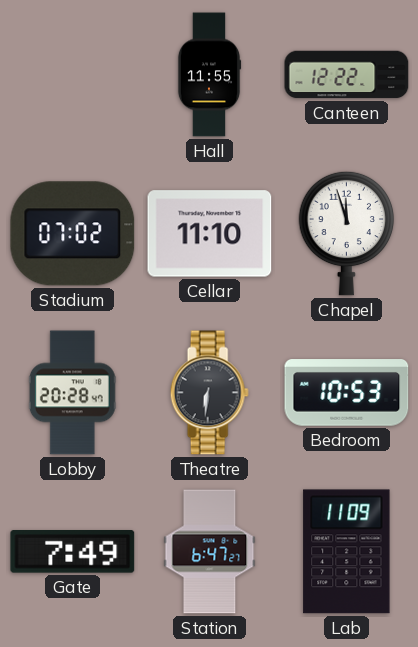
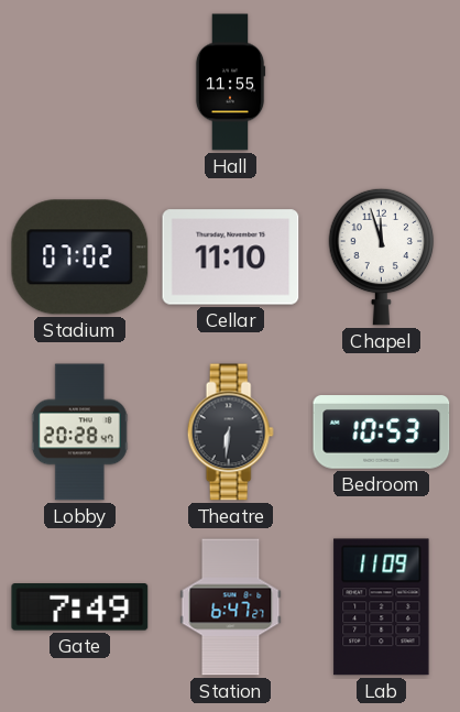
Canteen: 12:22 -> none
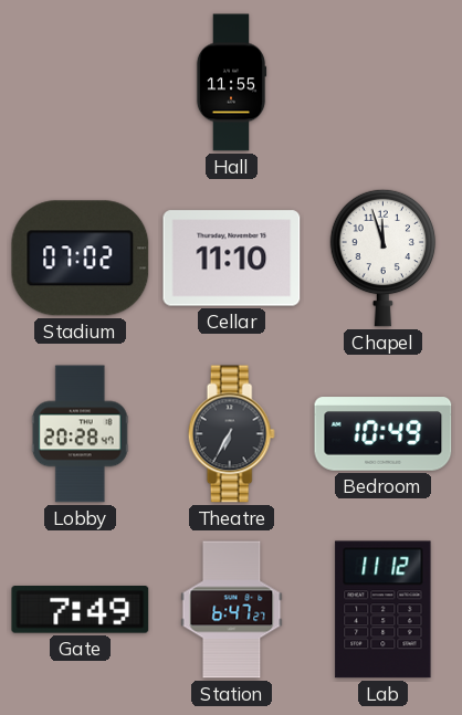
Theatre: 6:31 -> 6:35
Bedroom: 10:53 -> 10:49
Lab: 11:09 -> 11:12
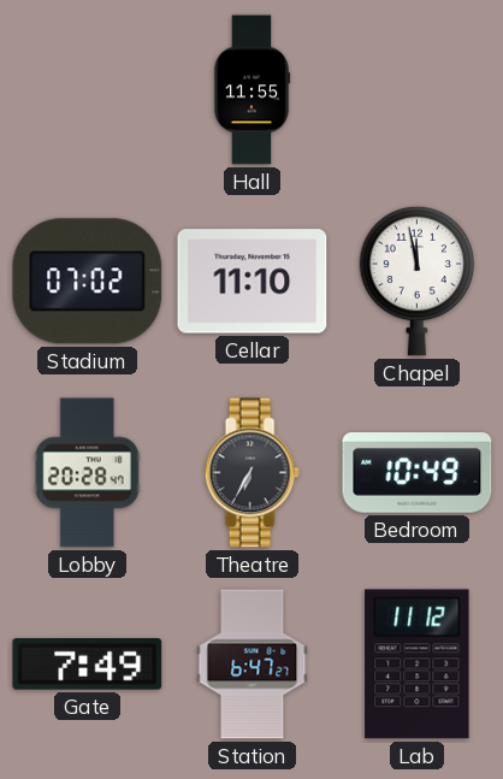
Chapel: 11:57 -> 11:58
